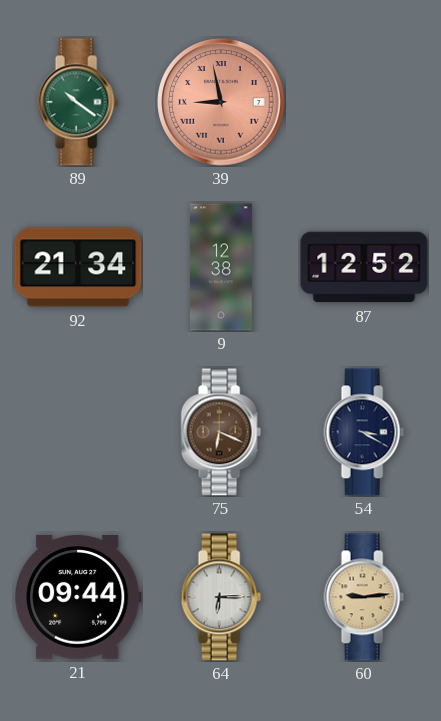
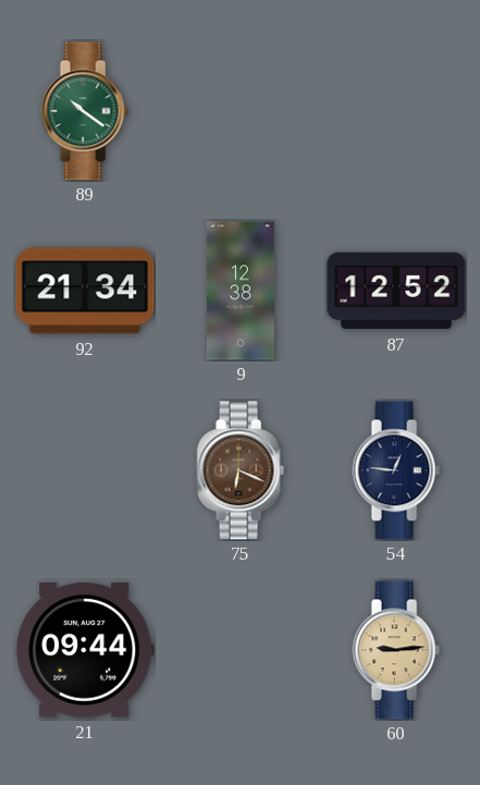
39: 8:58 -> none
54: 3:20 -> 12:46
64: 6:15 -> none
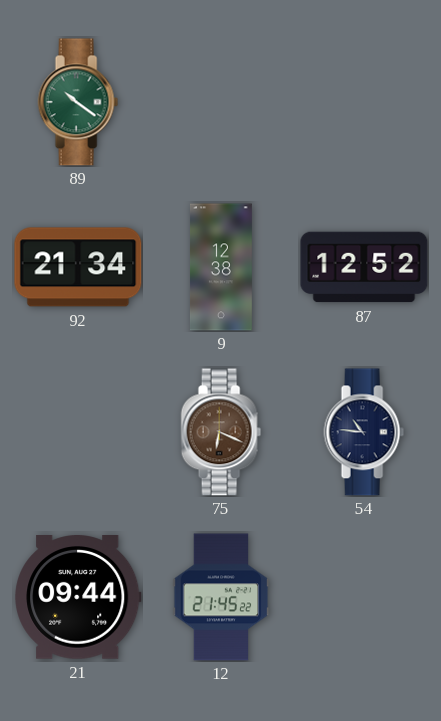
54: 12:46 -> 10:46
12: none -> 21:45
60: 9:14 -> none
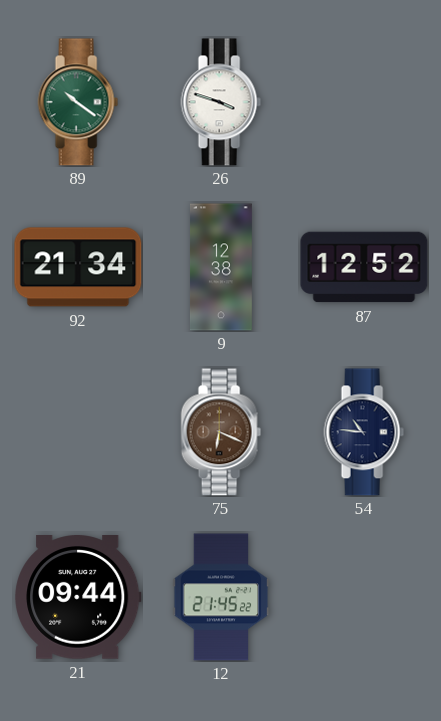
26: none -> 3:48
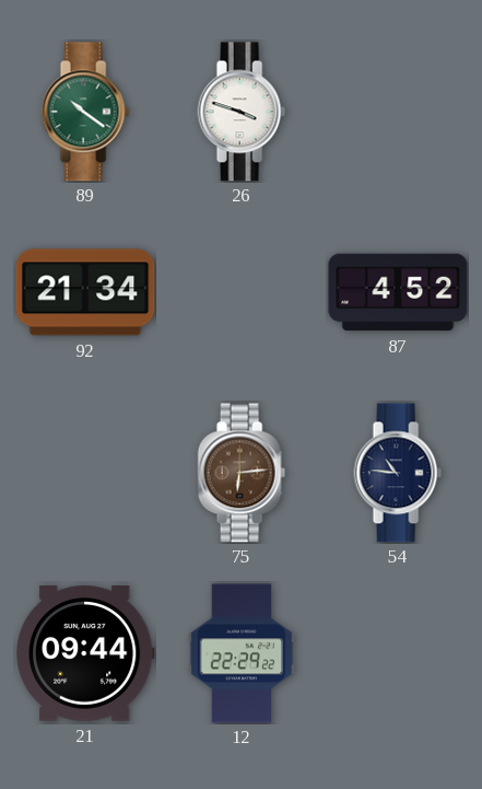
9: 12:38 -> none
87: 12:52 -> 4:52
75: 6:19 -> 6:14
12: 21:45 -> 22:29
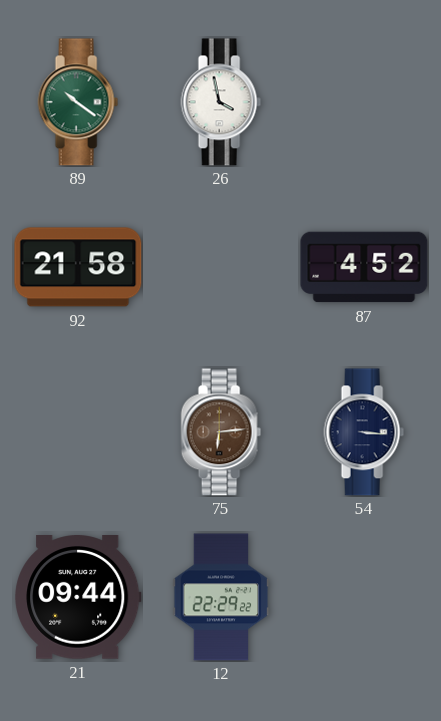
26: 3:48 -> 3:58
92: 21:34 -> 21:58
54: 10:46 -> 3:16
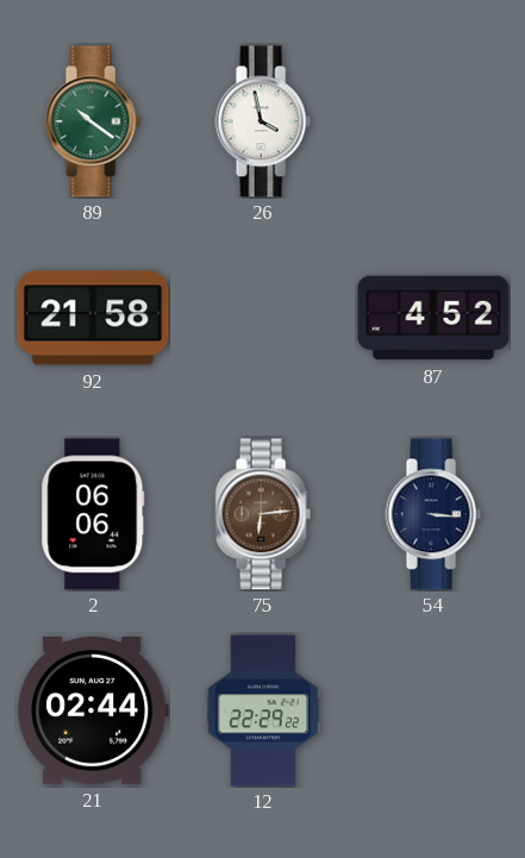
2: none -> 06:06
21: 09:44 -> 02:44
